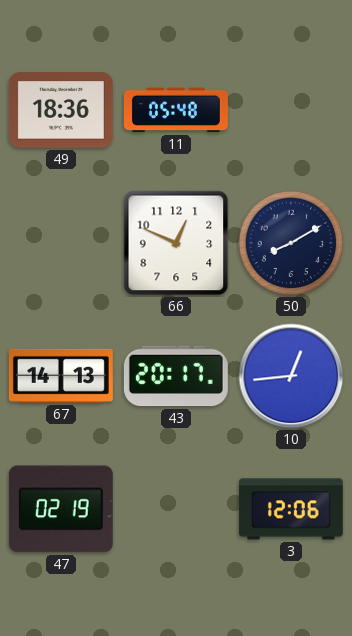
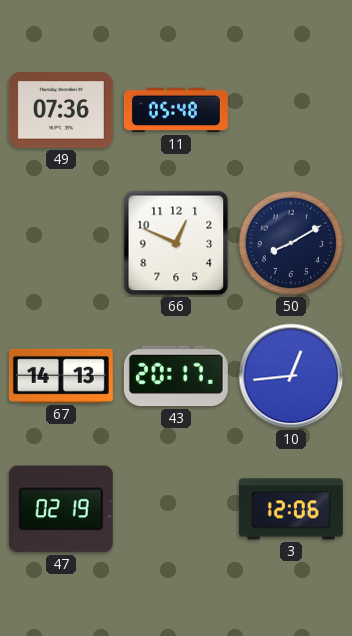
49: 18:36 -> 07:36
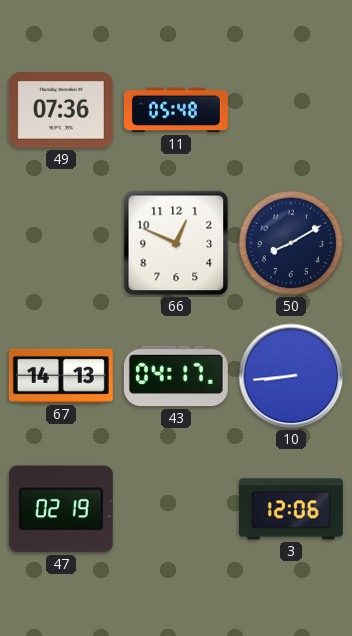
43: 20:17 -> 04:17
10: 12:44 -> 8:44
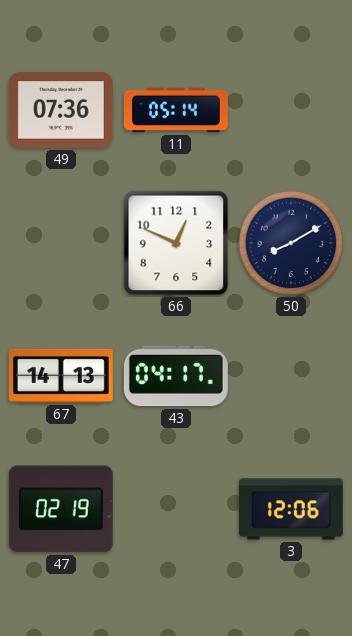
11: 05:48 -> 05:14
10: 8:44 -> none
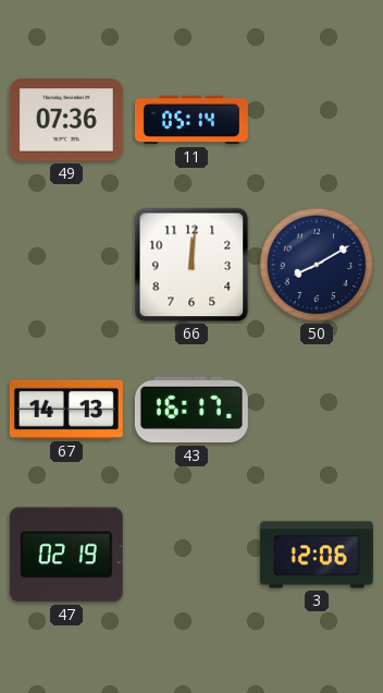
66: 12:49 -> 12:01
43: 04:17 -> 16:17
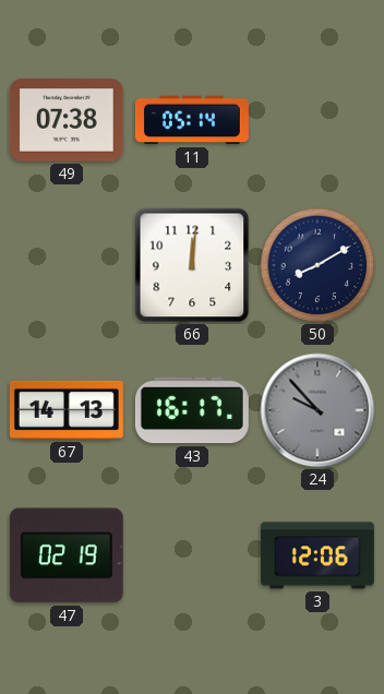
49: 07:36 -> 07:38
24: none -> 9:53
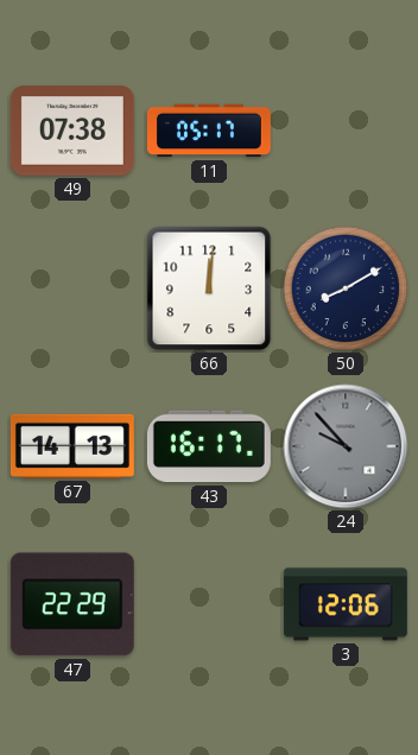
11: 05:14 -> 05:17
47: 02:19 -> 22:29
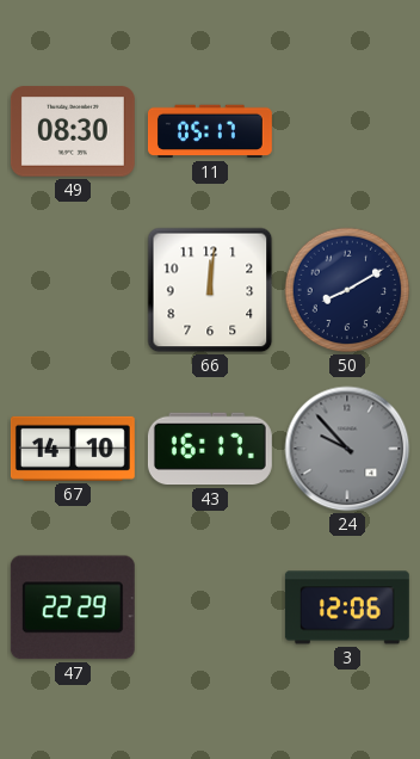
49: 07:38 -> 08:30
67: 14:13 -> 14:10
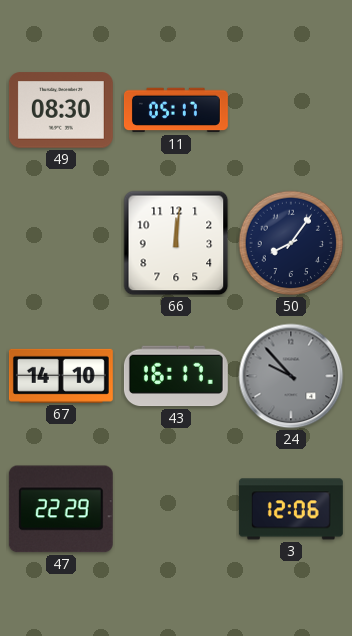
50: 8:10 -> 8:06
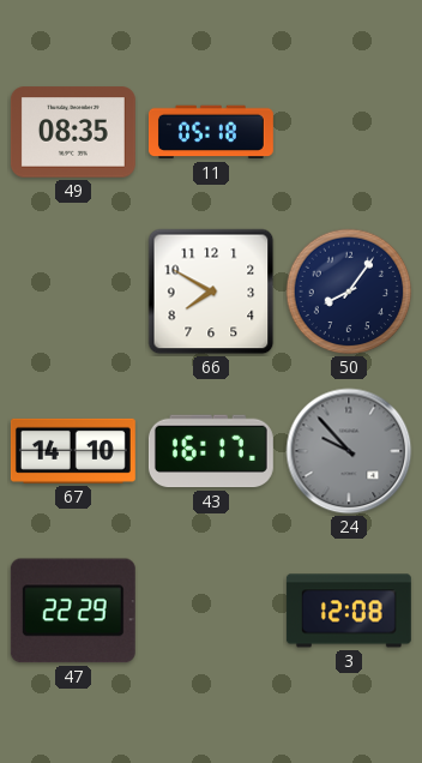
49: 08:30 -> 08:35
11: 05:17 -> 05:18
66: 12:01 -> 7:50
3: 12:06 -> 12:08
